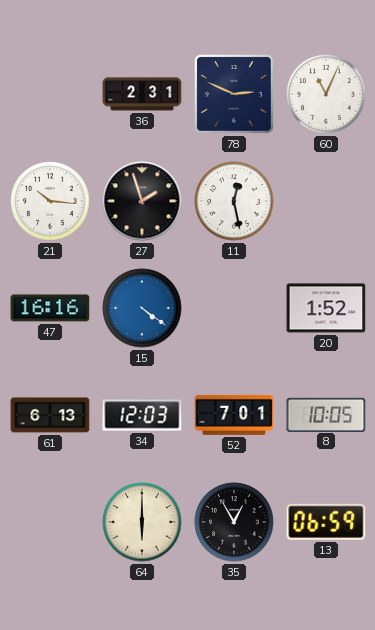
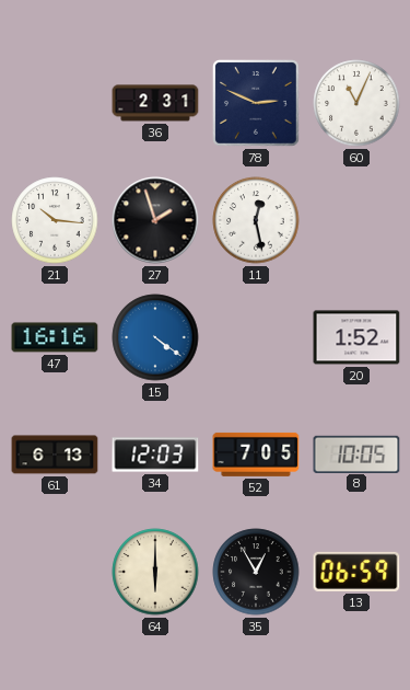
52: 7:01 -> 7:05
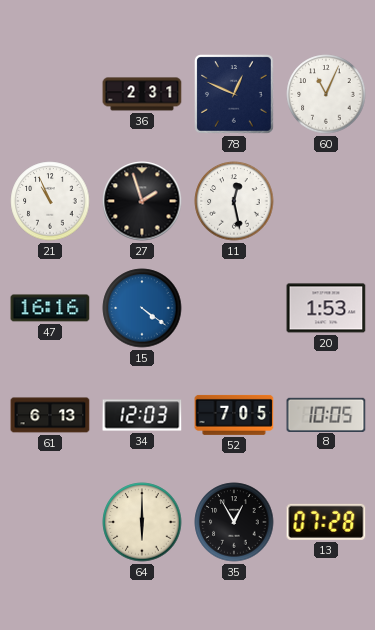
78: 2:49 -> 12:49
21: 10:16 -> 10:56
20: 1:52 -> 1:53
13: 06:59 -> 07:28
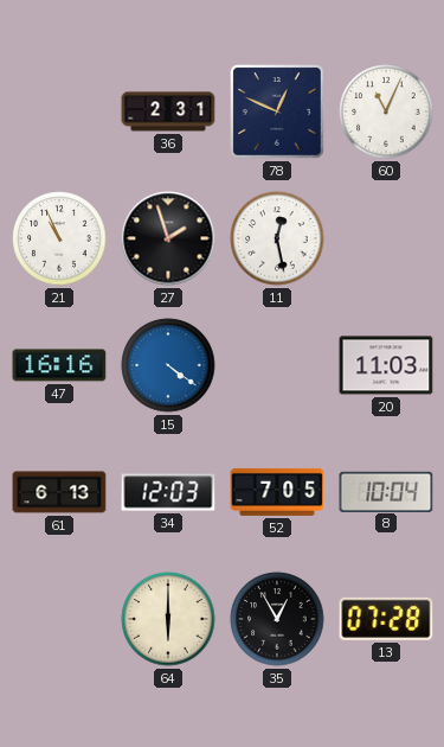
20: 1:53 -> 11:03
8: 10:05 -> 10:04
